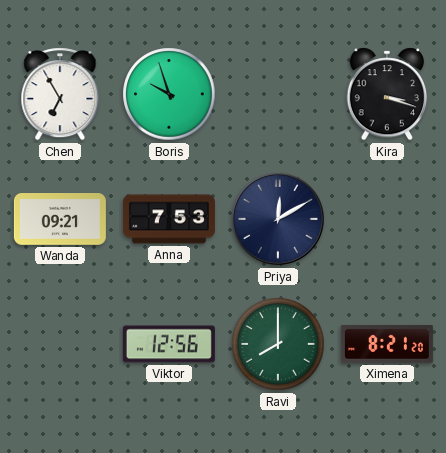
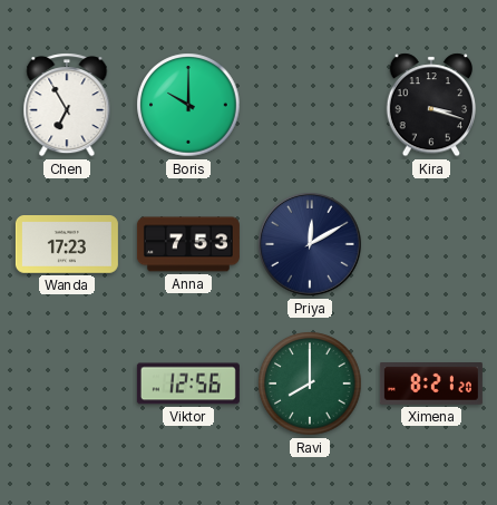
Boris: 9:57 -> 10:00
Wanda: 09:21 -> 17:23
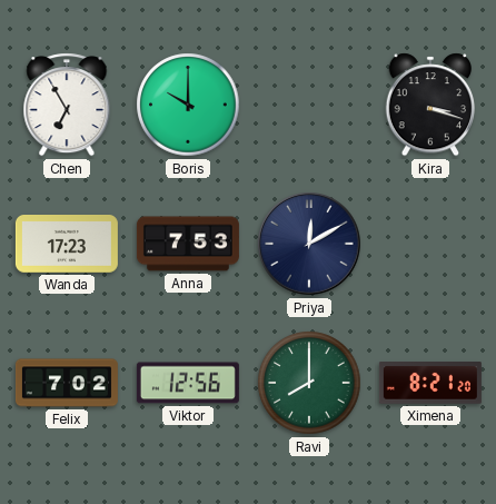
Felix: none -> 7:02
